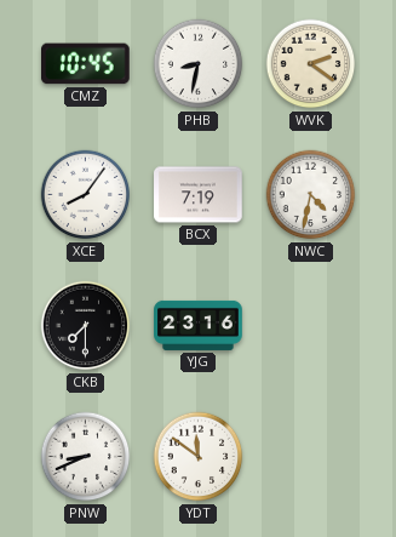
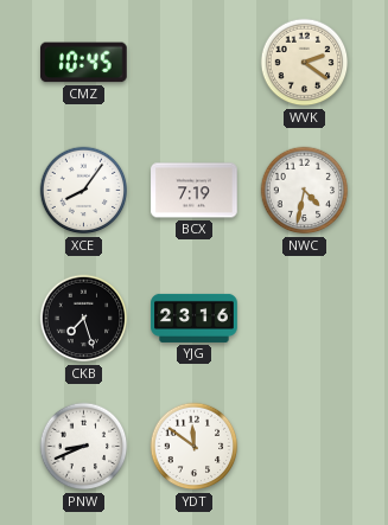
PHB: 8:32 -> none
CKB: 7:30 -> 7:27
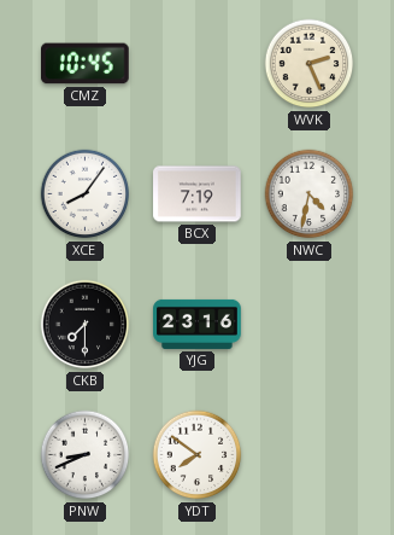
WVK: 2:21 -> 2:26
CKB: 7:27 -> 7:30
YDT: 11:51 -> 7:51
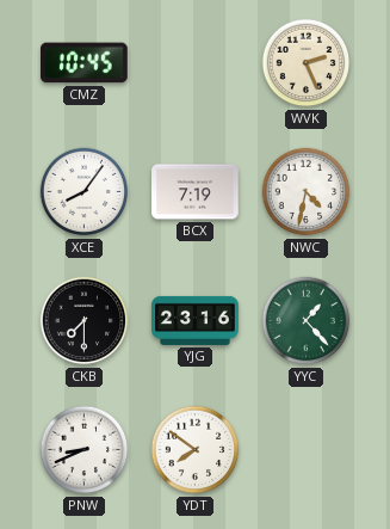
YYC: none -> 1:23
